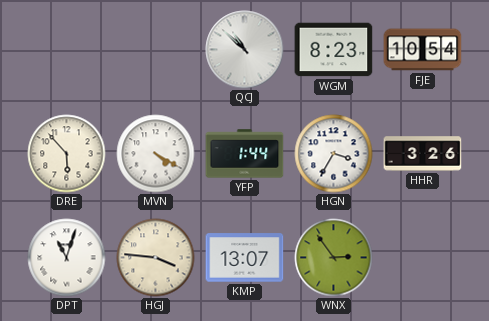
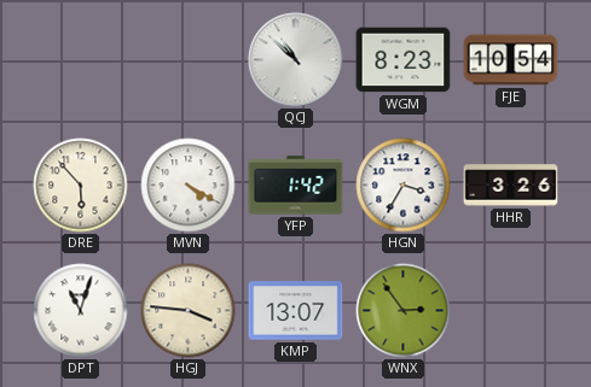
YFP: 1:44 -> 1:42
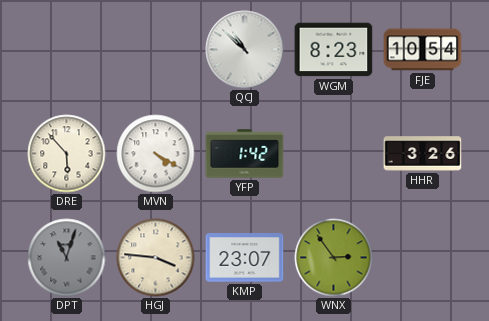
HGN: 3:35 -> none
DPT dial: white -> grey
KMP: 13:07 -> 23:07
